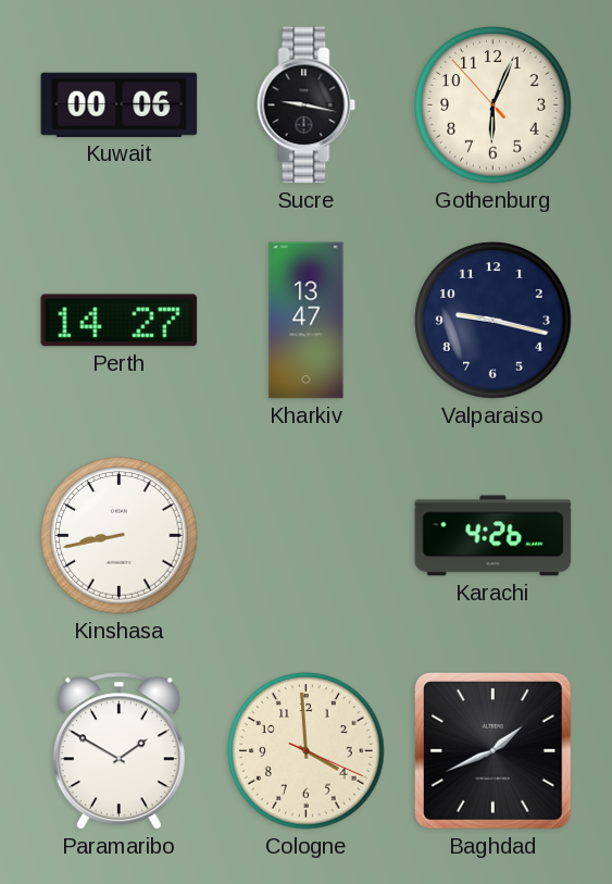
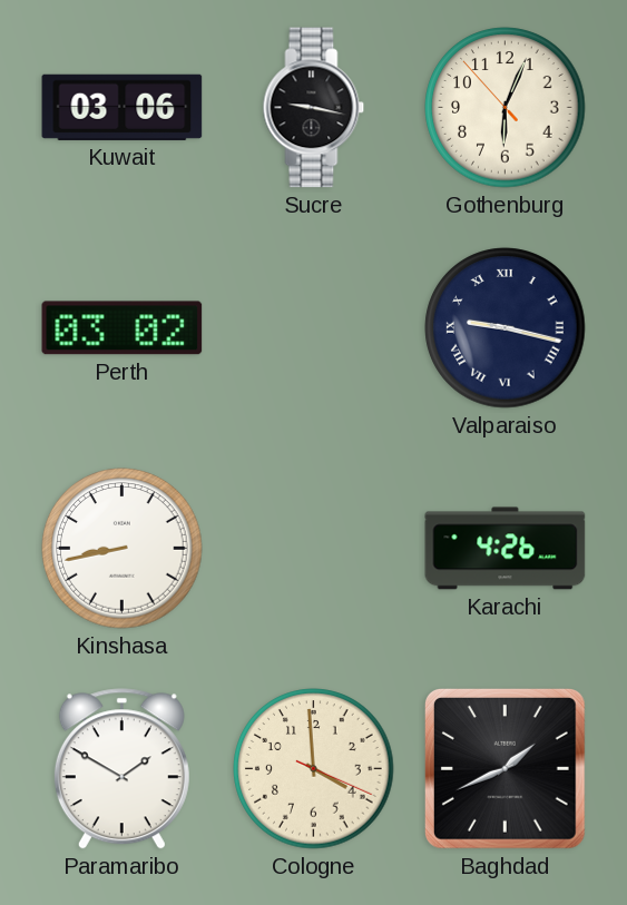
Kuwait: 00:06 -> 03:06
Perth: 14:27 -> 03:02
Kharkiv: 13:47 -> none
Valparaiso numerals: Arabic -> Roman
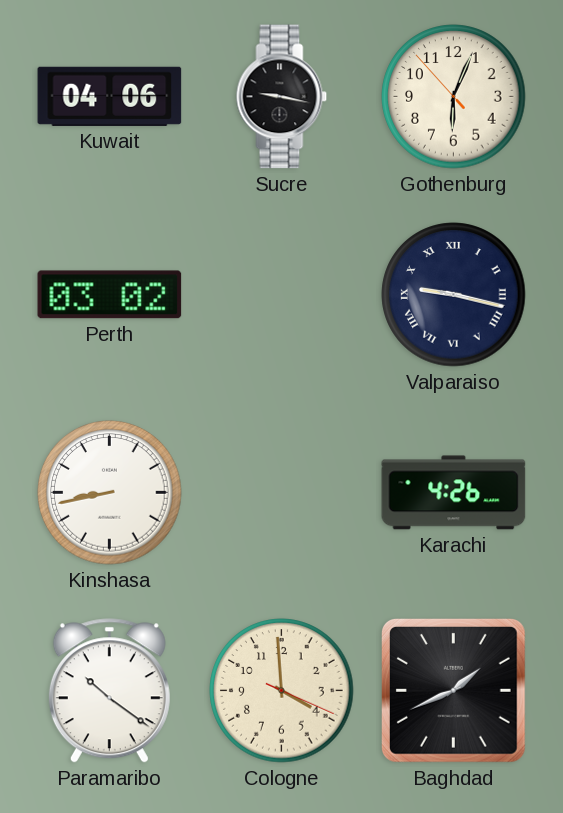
Kuwait: 03:06 -> 04:06
Paramaribo: 1:50 -> 10:21
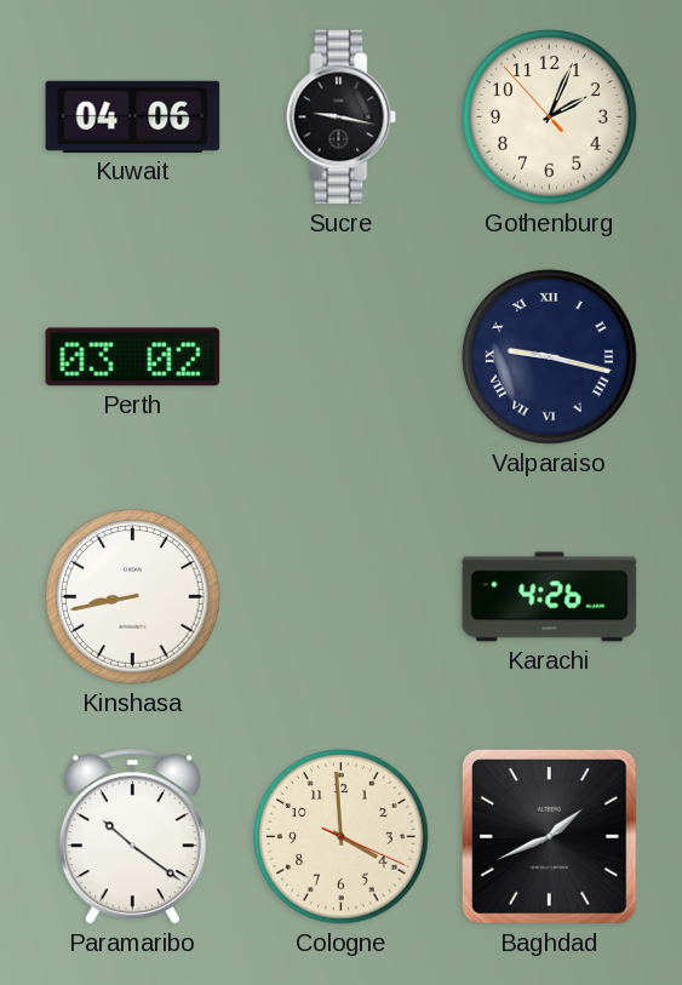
Gothenburg: 6:03 -> 2:03
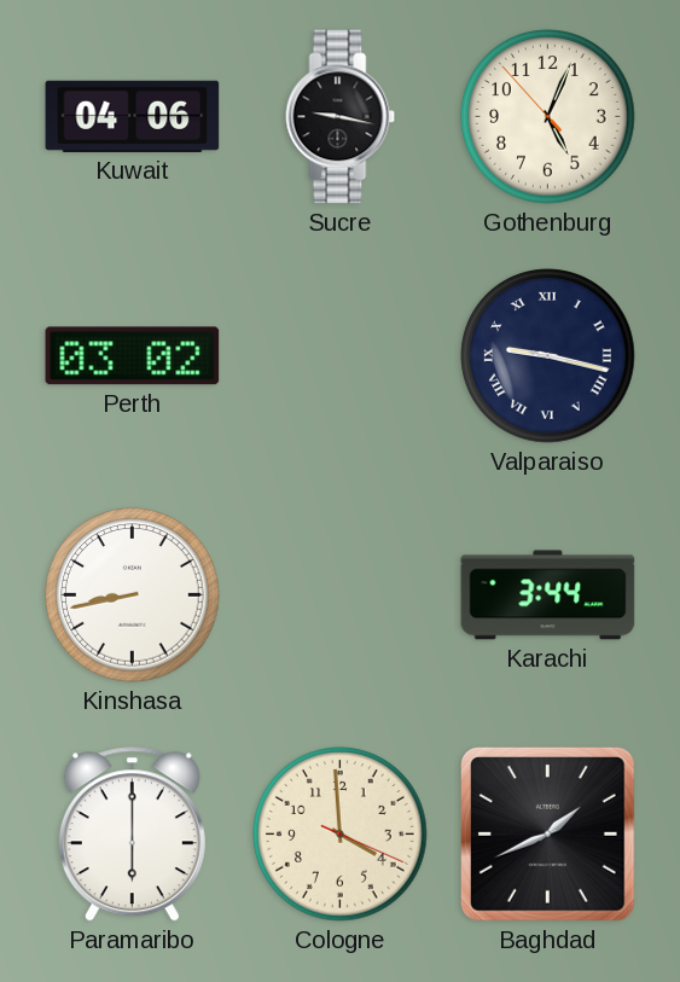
Gothenburg: 2:03 -> 5:03
Karachi: 4:26 -> 3:44
Paramaribo: 10:21 -> 6:00
